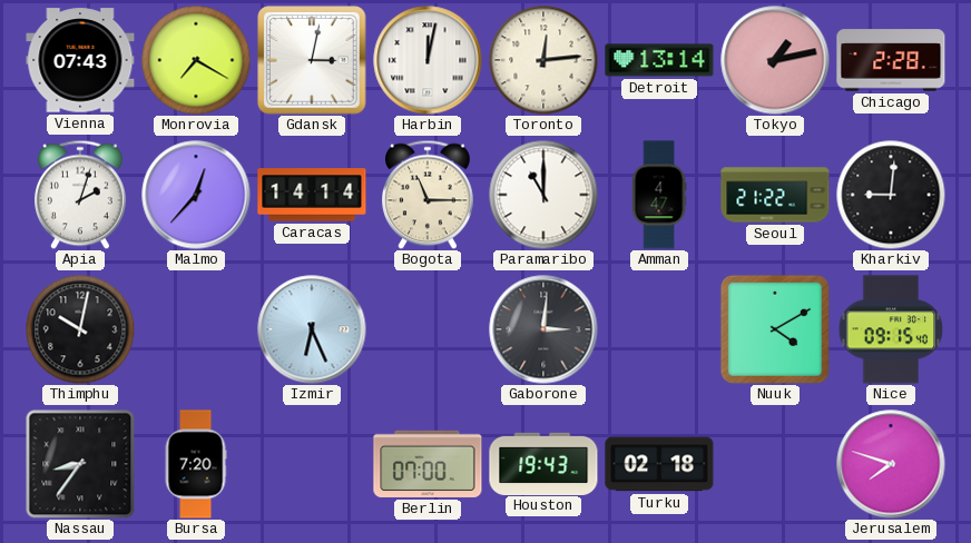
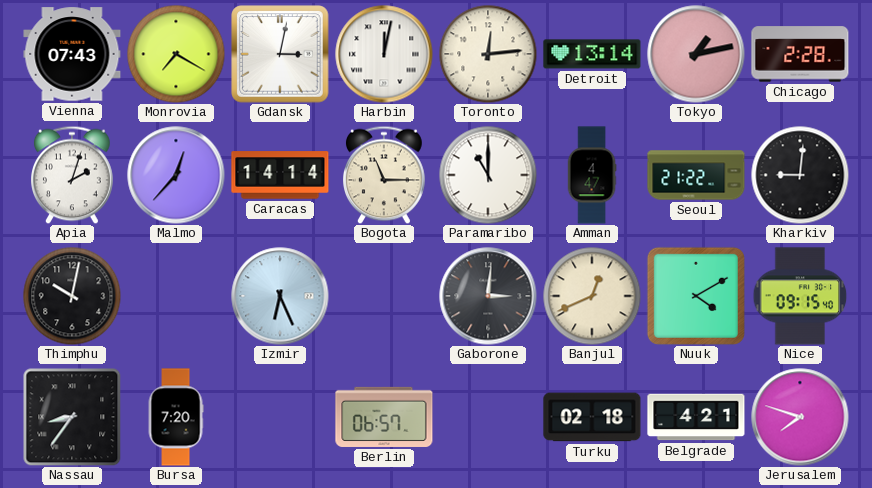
Banjul: none -> 12:41
Berlin: 07:00 -> 06:57
Houston: 19:43 -> none
Belgrade: none -> 4:21
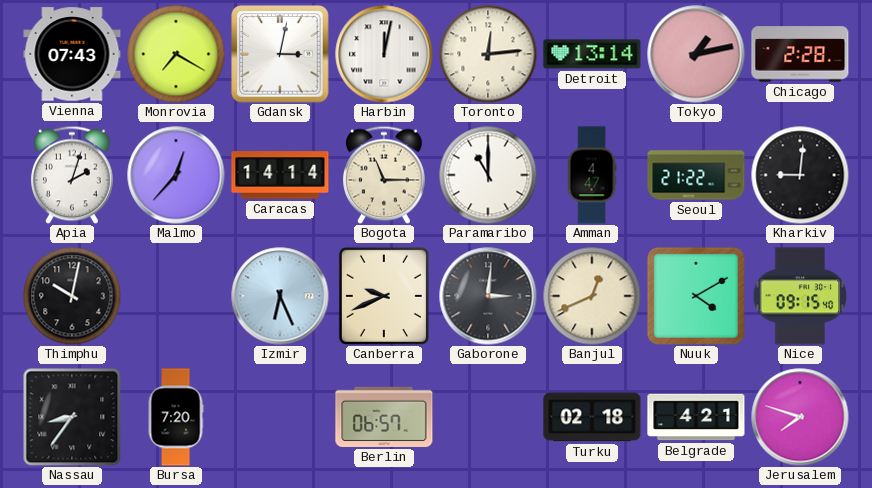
Canberra: none -> 9:41
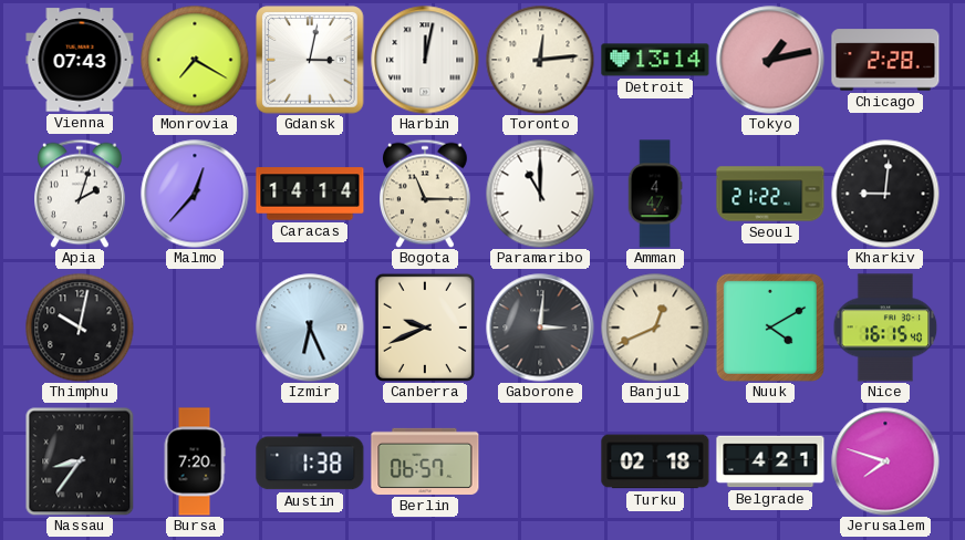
Nice: 09:15 -> 16:15
Austin: none -> 1:38
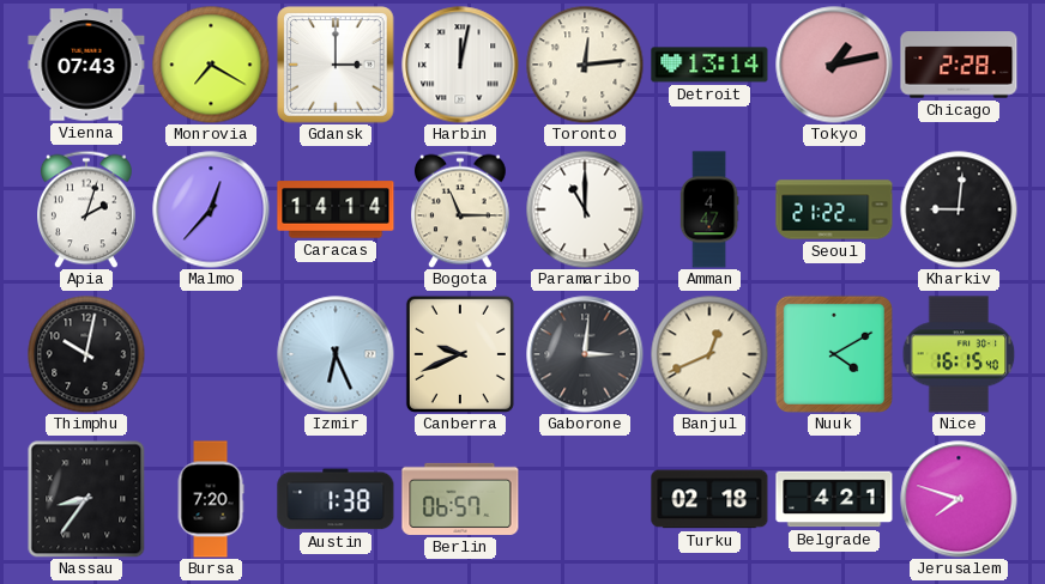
Gdansk: 3:02 -> 3:00
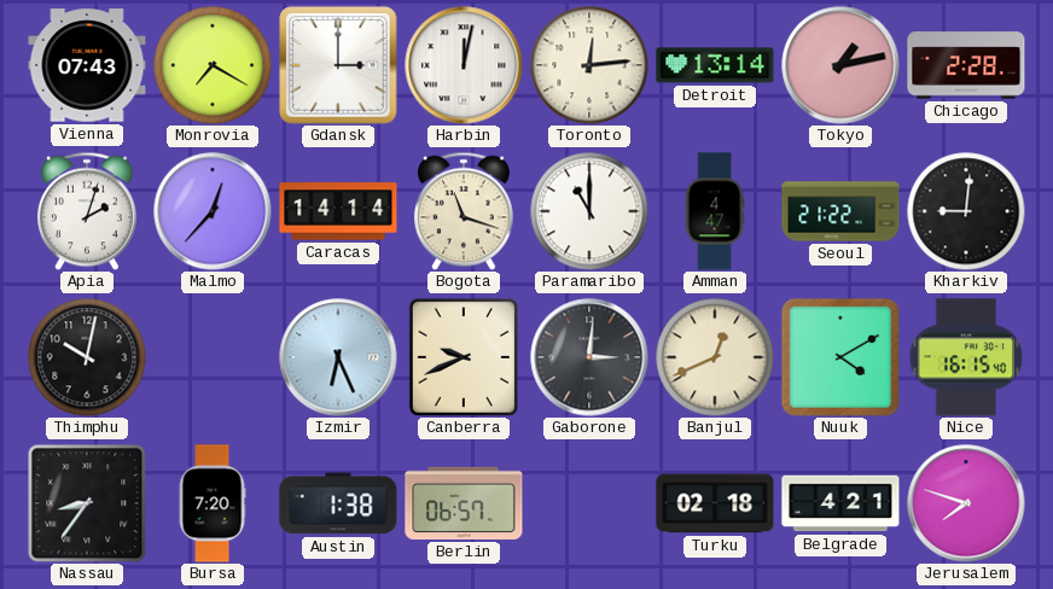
Bogota: 11:15 -> 11:18
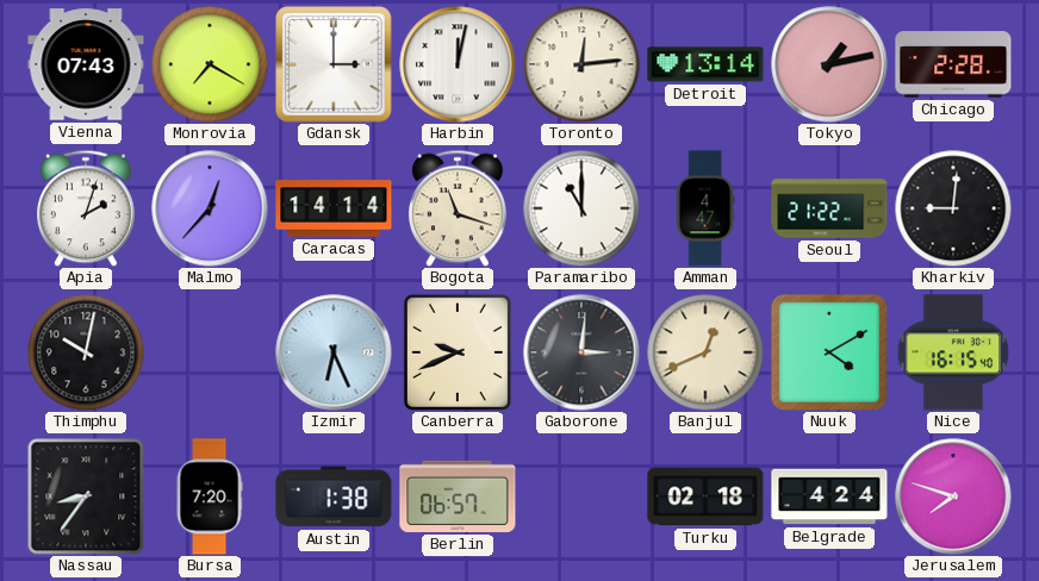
Belgrade: 4:21 -> 4:24
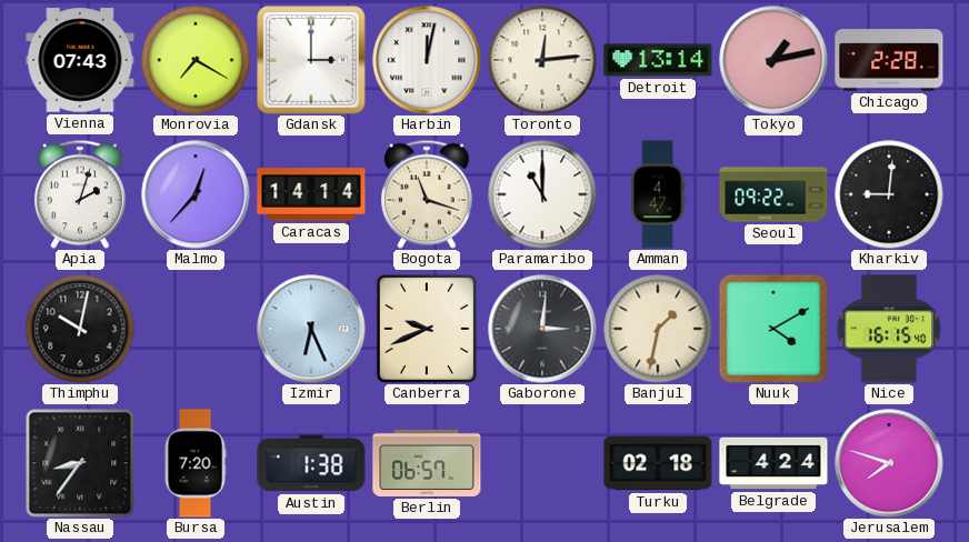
Seoul: 21:22 -> 09:22
Banjul: 12:41 -> 1:32
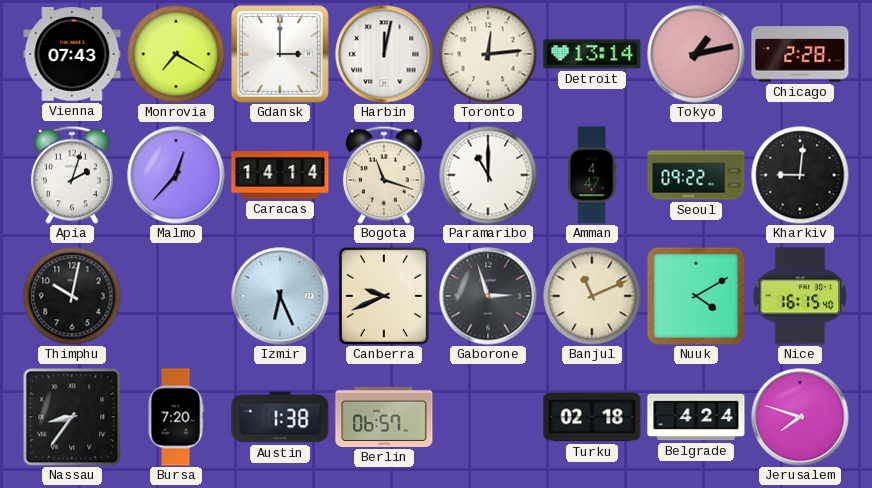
Gaborone: 3:01 -> 2:57
Banjul: 1:32 -> 11:11
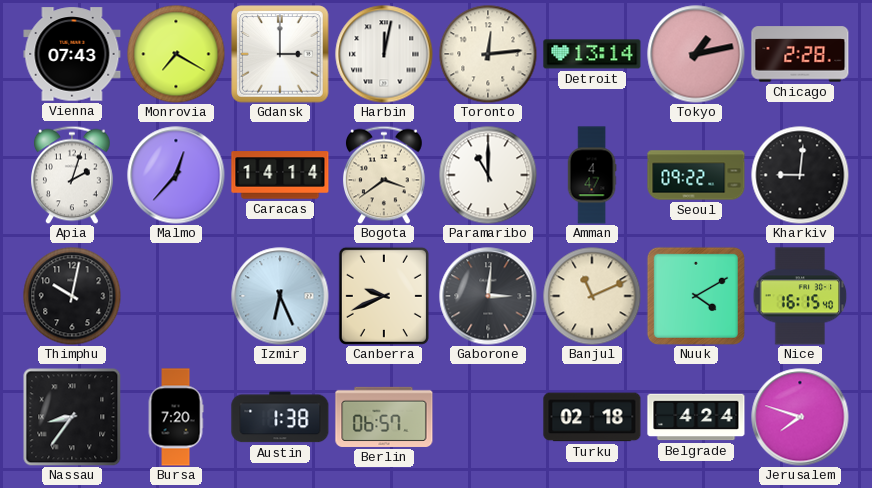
Bogota: 11:18 -> 3:39
Gaborone: 2:57 -> 3:01
